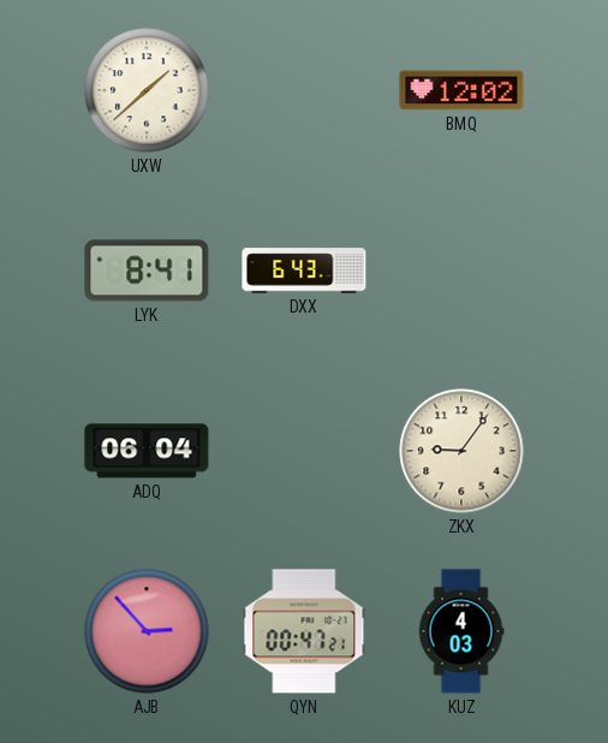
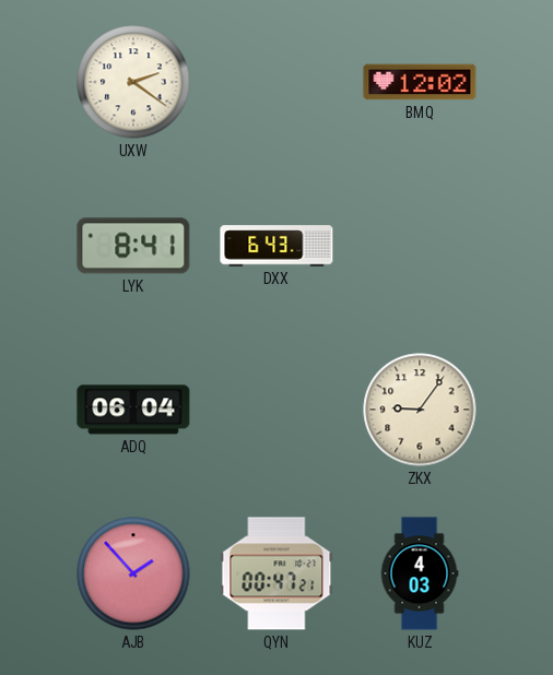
UXW: 1:38 -> 2:21
AJB: 2:53 -> 1:53
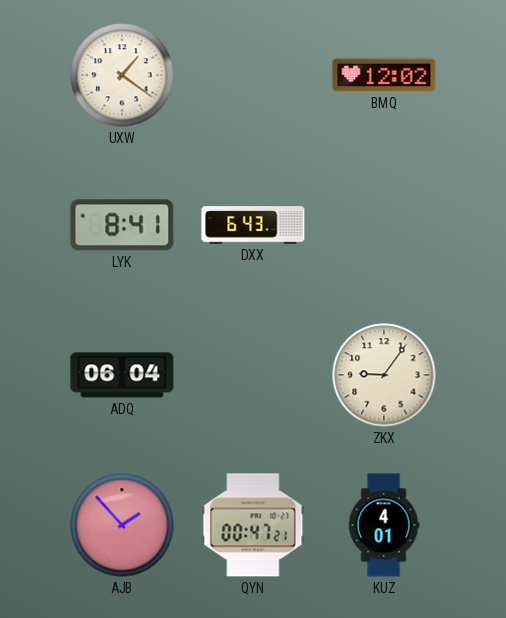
UXW: 2:21 -> 1:21
KUZ: 4:03 -> 4:01
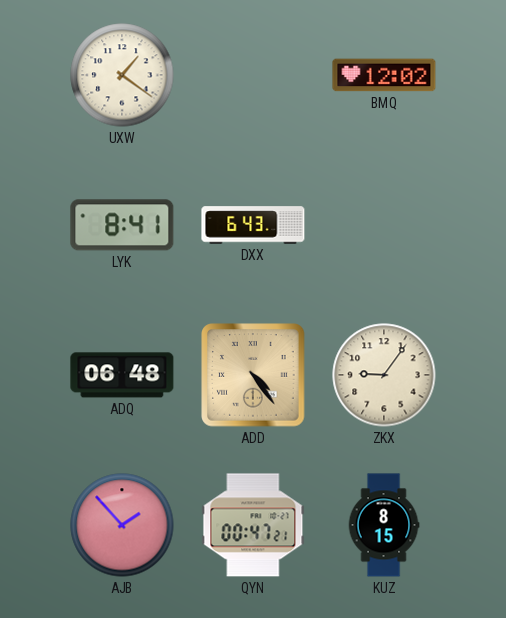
ADQ: 06:04 -> 06:48
ADD: none -> 4:24
KUZ: 4:01 -> 8:15
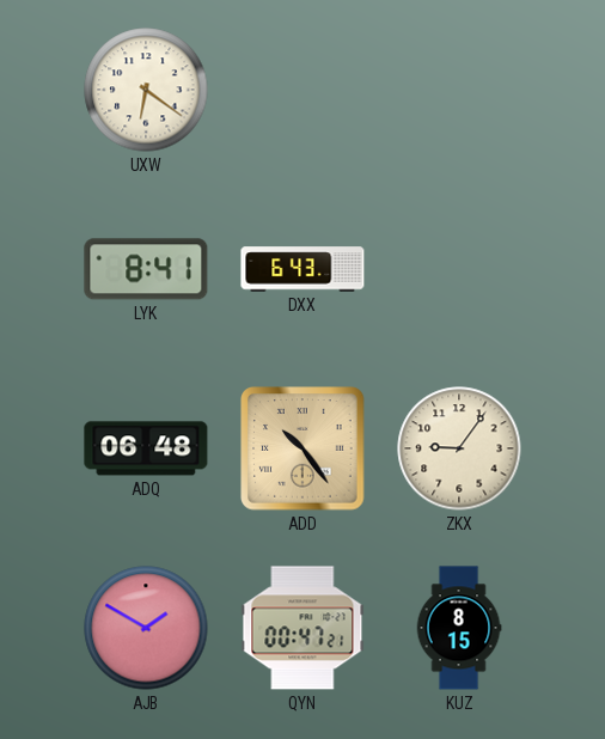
UXW: 1:21 -> 6:21
BMQ: 12:02 -> none
ADD: 4:24 -> 10:24
AJB: 1:53 -> 1:50
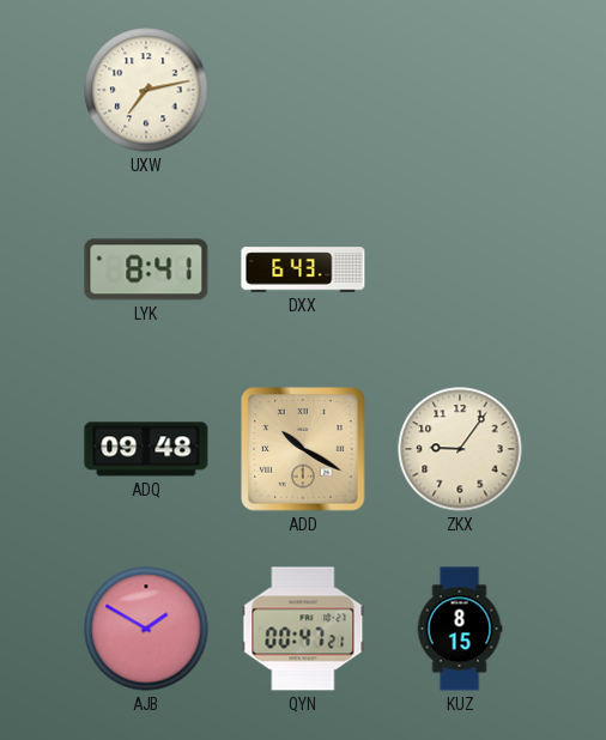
UXW: 6:21 -> 7:13
ADQ: 06:48 -> 09:48
ADD: 10:24 -> 10:20
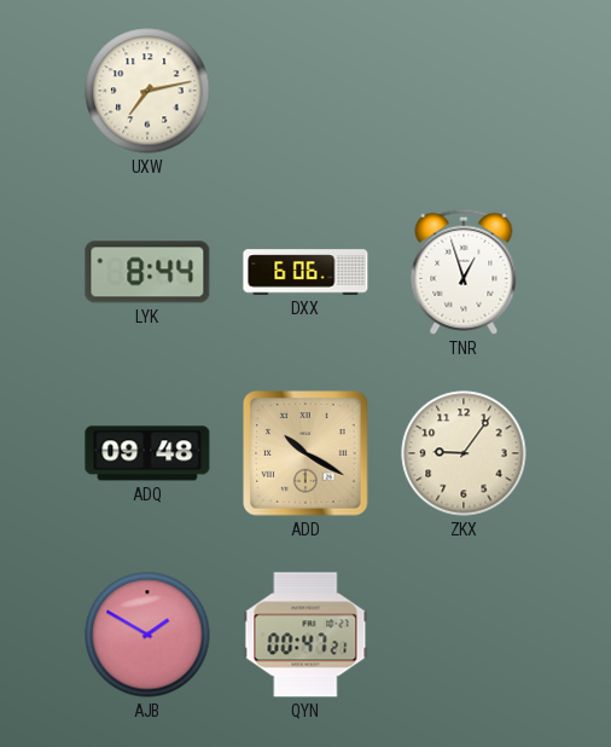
LYK: 8:41 -> 8:44
DXX: 6:43 -> 6:06
TNR: none -> 12:57
KUZ: 8:15 -> none
